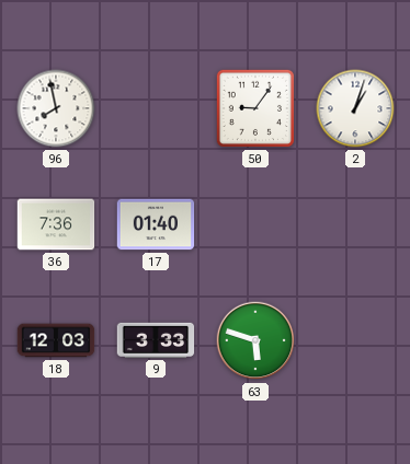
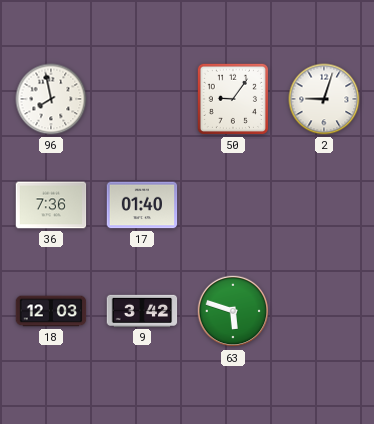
2: 1:03 -> 9:03
9: 3:33 -> 3:42
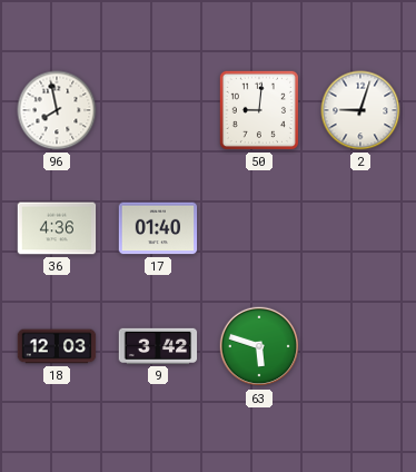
50: 9:06 -> 9:01
36: 7:36 -> 4:36
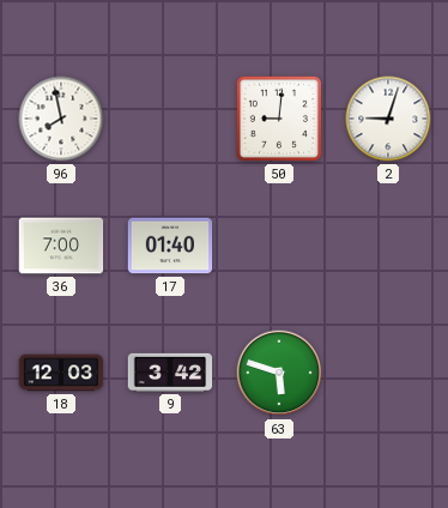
36: 4:36 -> 7:00
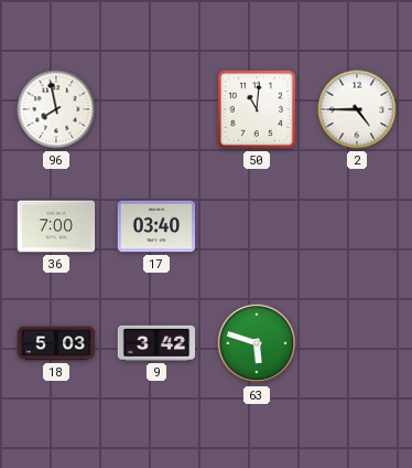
50: 9:01 -> 11:01
2: 9:03 -> 4:45
17: 01:40 -> 03:40
18: 12:03 -> 5:03
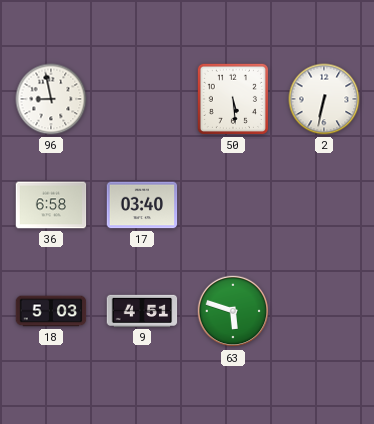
96: 7:58 -> 8:58
50: 11:01 -> 5:29
2: 4:45 -> 6:32
36: 7:00 -> 6:58
9: 3:42 -> 4:51
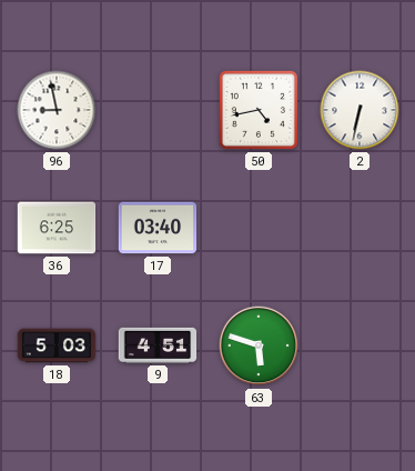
50: 5:29 -> 4:43
36: 6:58 -> 6:25
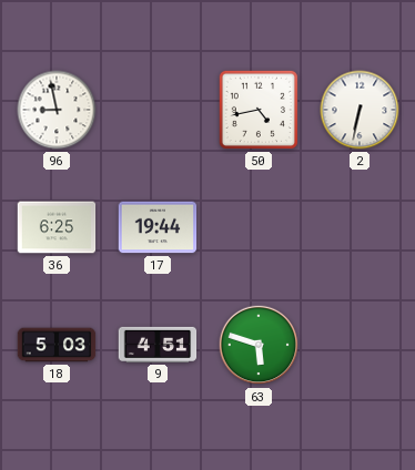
17: 03:40 -> 19:44
